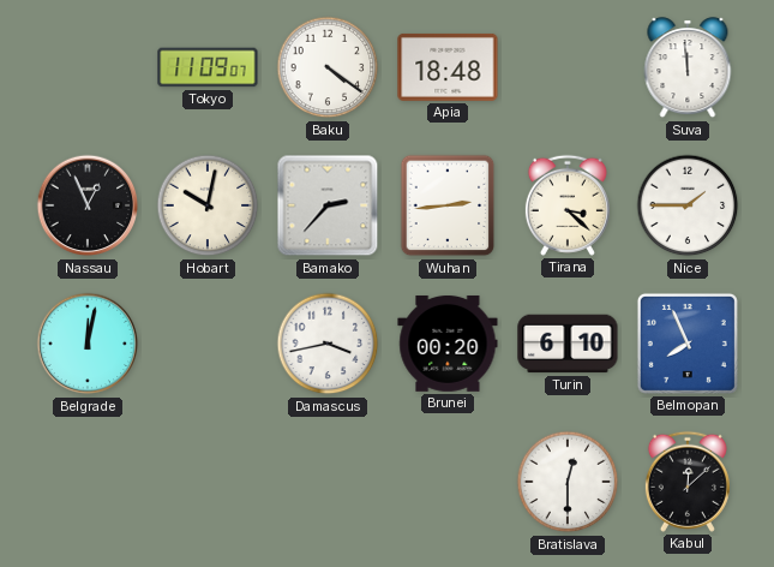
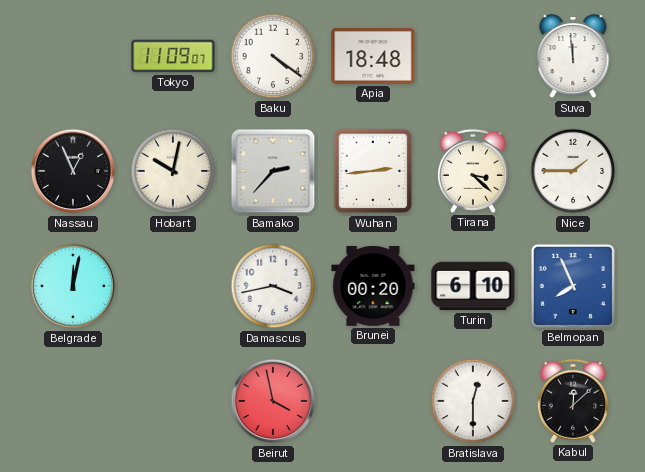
Beirut: none -> 3:58
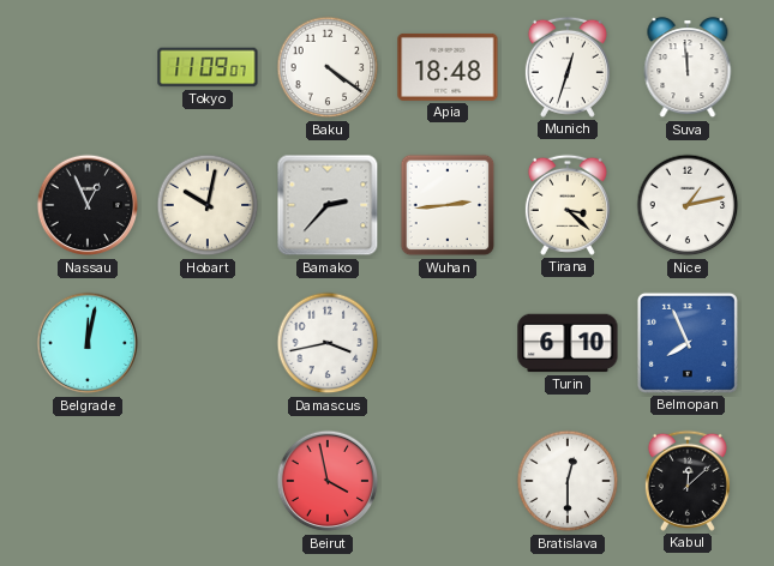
Munich: none -> 12:33
Nice: 1:45 -> 1:13
Brunei: 00:20 -> none
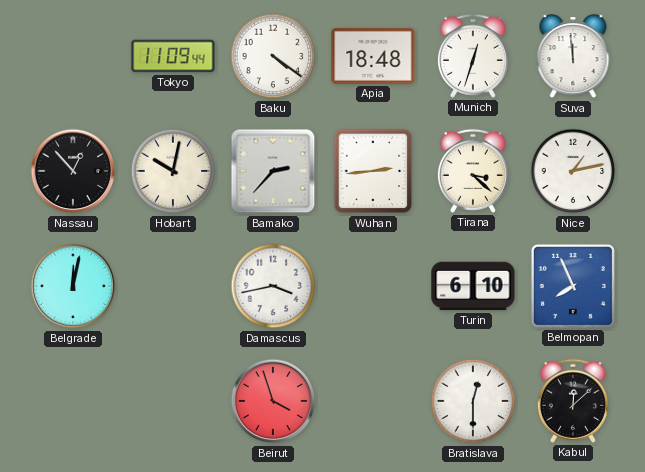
Tokyo: 11:09:07 -> 11:09:44
Nassau: 12:56 -> 12:53
Beirut: 3:58 -> 3:57
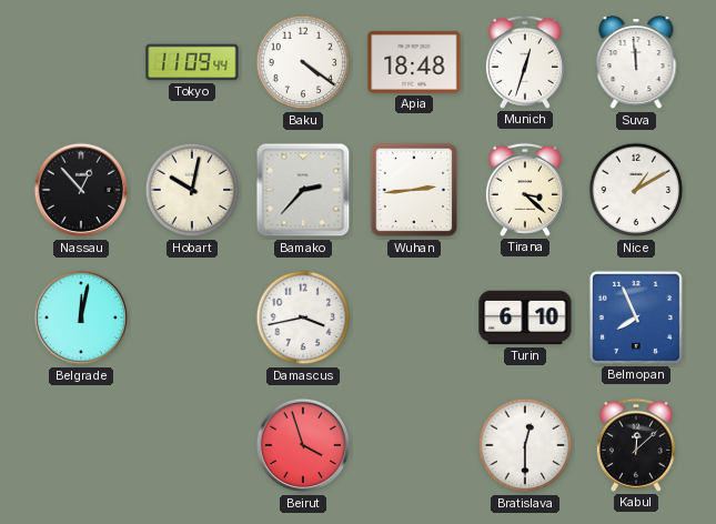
Nice: 1:13 -> 1:10
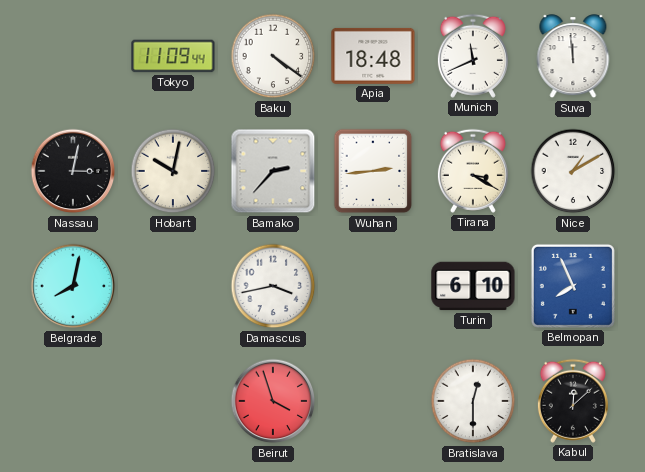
Munich: 12:33 -> 11:41
Nassau: 12:53 -> 3:02
Tirana: 3:22 -> 3:20
Belgrade: 12:02 -> 8:02
